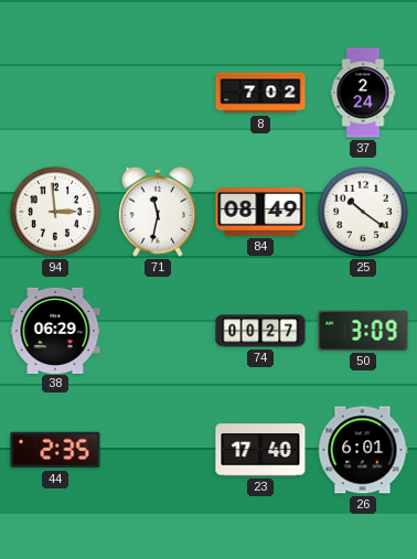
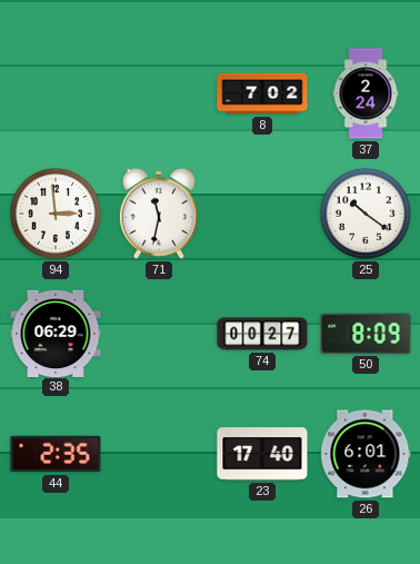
84: 08:49 -> none
50: 3:09 -> 8:09
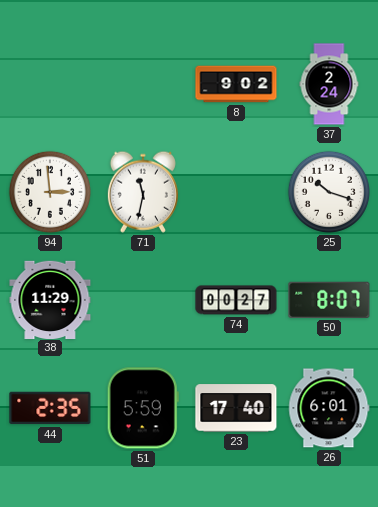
8: 7:02 -> 9:02
25: 10:21 -> 10:18
38: 06:29 -> 11:29
50: 8:09 -> 8:07
51: none -> 5:59
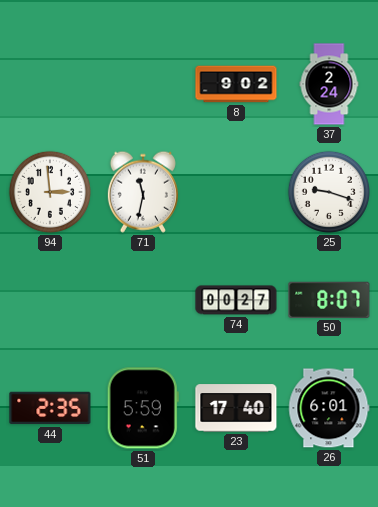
25: 10:18 -> 9:18
38: 11:29 -> none
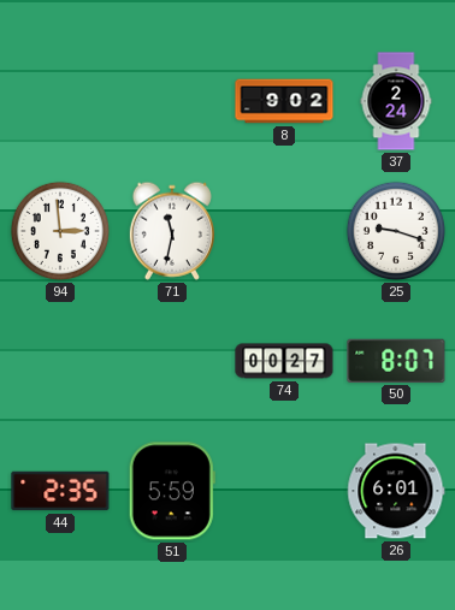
23: 17:40 -> none
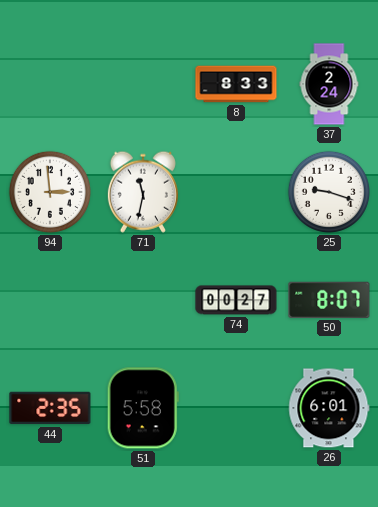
8: 9:02 -> 8:33
51: 5:59 -> 5:58
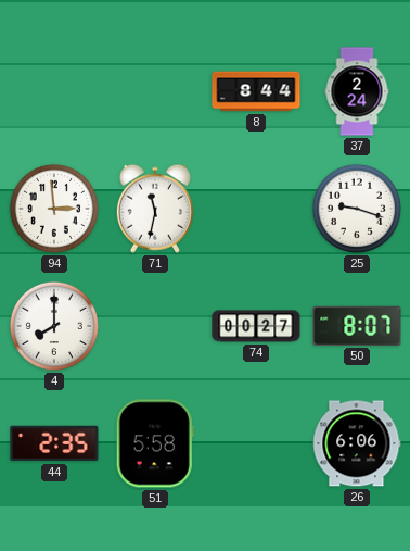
8: 8:33 -> 8:44
4: none -> 8:00
26: 6:01 -> 6:06
